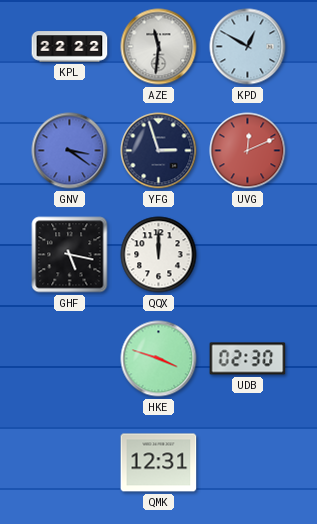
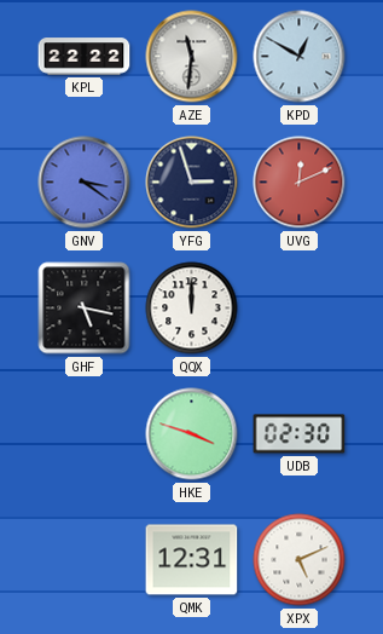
XPX: none -> 5:11
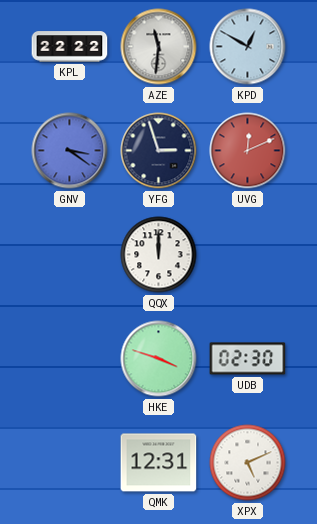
GHF: 5:17 -> none
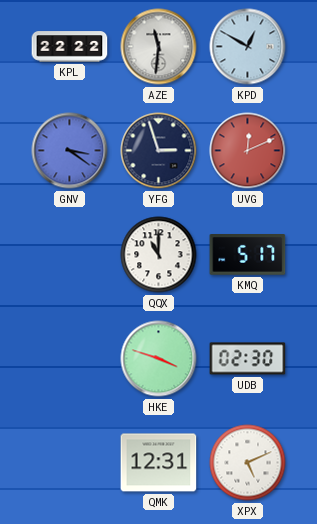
QQX: 12:00 -> 11:00
KMQ: none -> 5:17
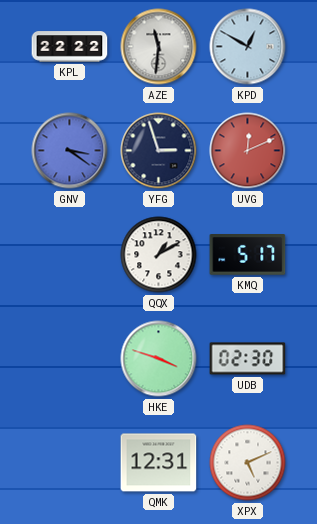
QQX: 11:00 -> 1:10
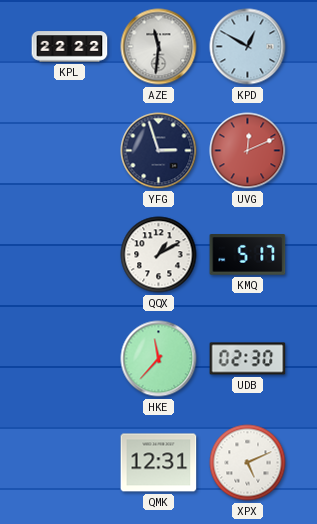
GNV: 3:21 -> none
HKE: 3:48 -> 11:37
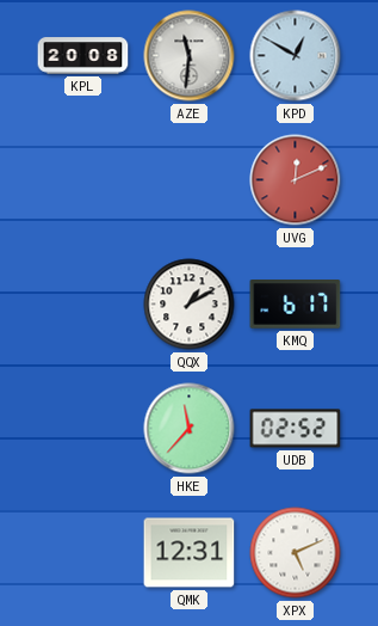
KPL: 22:22 -> 20:08
YFG: 2:57 -> none
KMQ: 5:17 -> 6:17
UDB: 02:30 -> 02:52
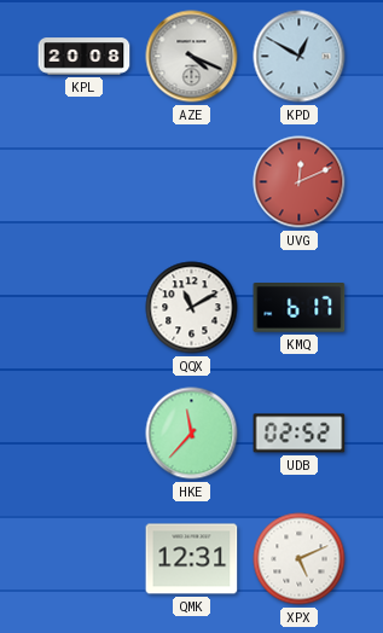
AZE: 11:31 -> 4:19
QQX: 1:10 -> 11:10
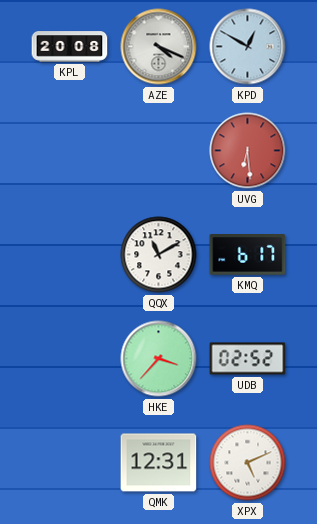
UVG: 12:11 -> 6:29
HKE: 11:37 -> 3:37
